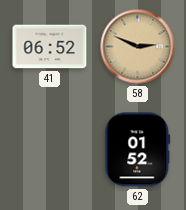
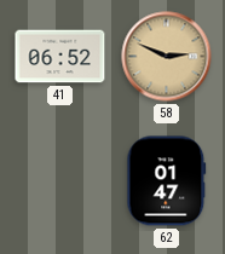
62: 01:52 -> 01:47
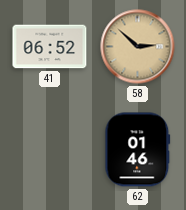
58: 2:49 -> 2:52
62: 01:47 -> 01:46
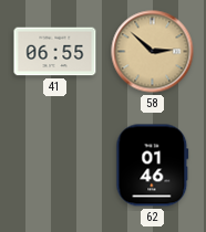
41: 06:52 -> 06:55
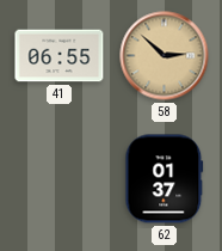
62: 01:46 -> 01:37
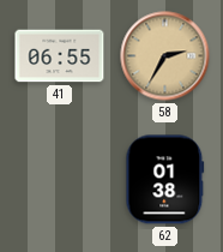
58: 2:52 -> 2:35
62: 01:37 -> 01:38
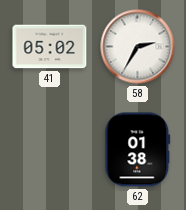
41: 06:55 -> 05:02
58 dial: champagne -> white
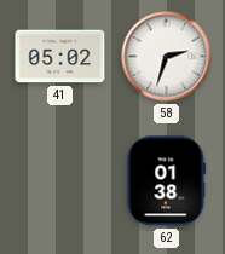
58: 2:35 -> 2:33
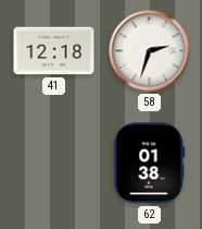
41: 05:02 -> 12:18
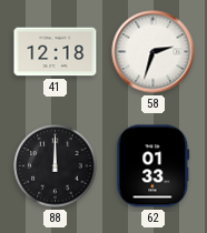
88: none -> 12:00
62: 01:38 -> 01:33
